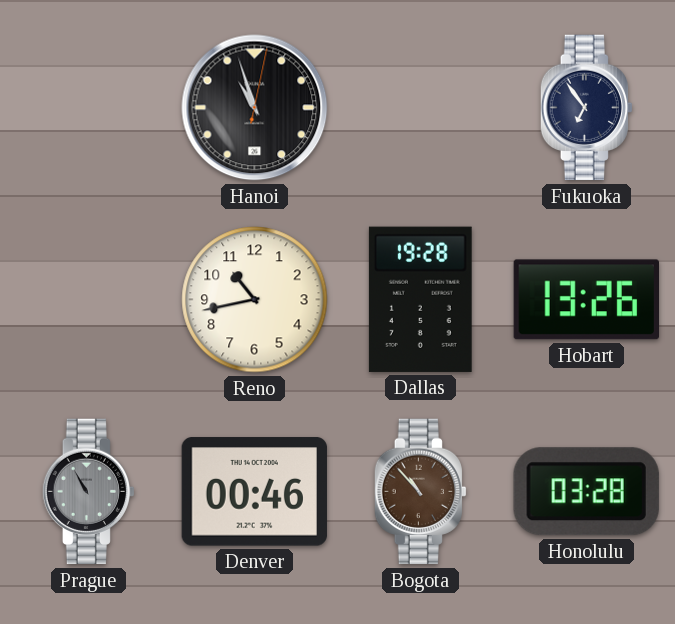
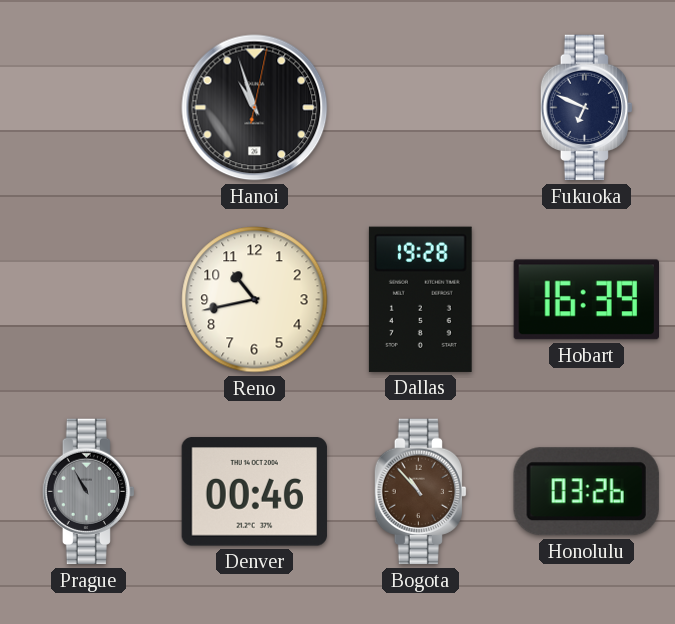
Fukuoka: 6:54 -> 6:49
Hobart: 13:26 -> 16:39
Honolulu: 03:28 -> 03:26
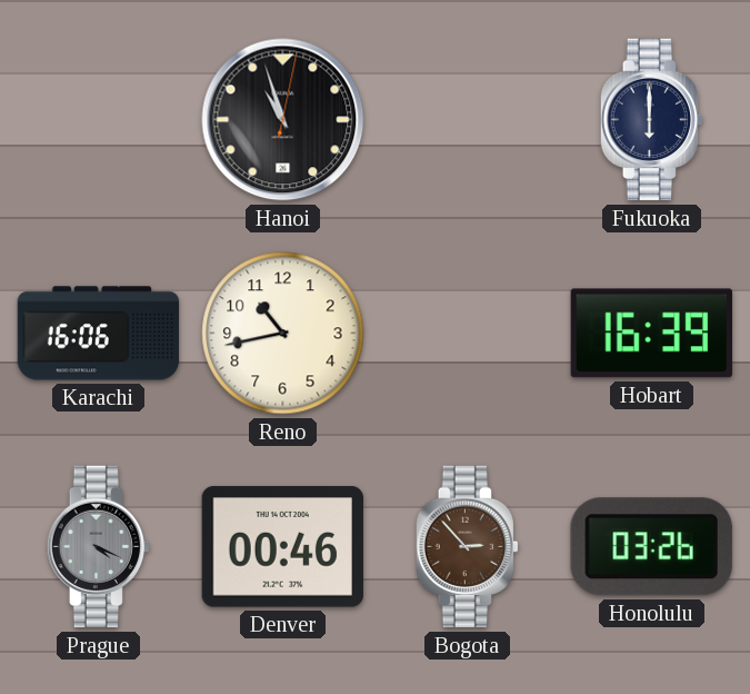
Fukuoka: 6:49 -> 6:00
Karachi: none -> 16:06
Dallas: 19:28 -> none
Prague: 10:55 -> 4:19
Bogota: 10:53 -> 2:53
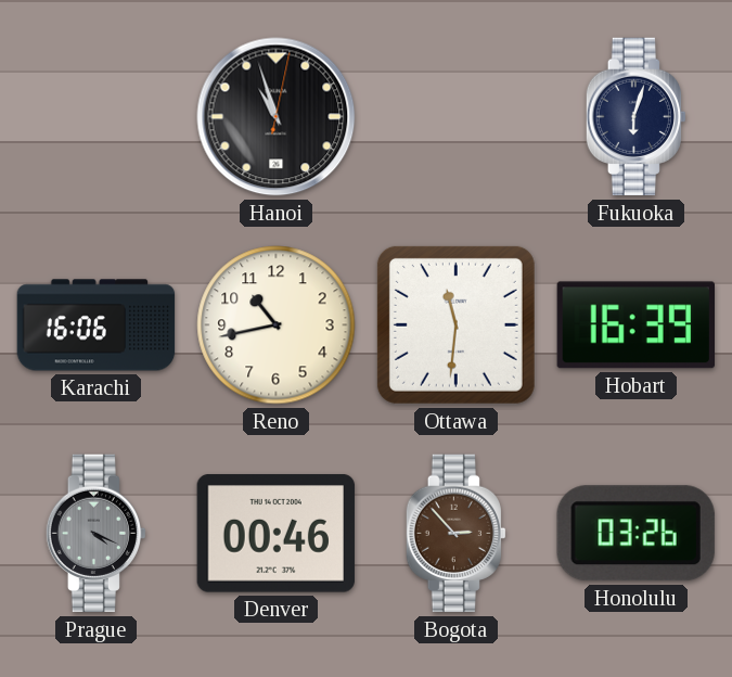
Fukuoka: 6:00 -> 6:03
Ottawa: none -> 11:31
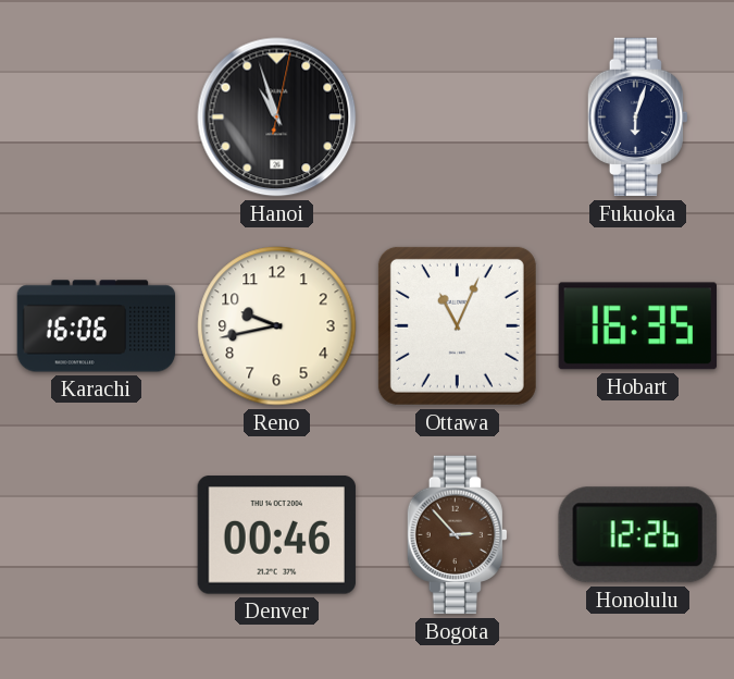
Reno: 10:43 -> 9:43
Ottawa: 11:31 -> 11:04
Hobart: 16:39 -> 16:35
Prague: 4:19 -> none
Honolulu: 03:26 -> 12:26
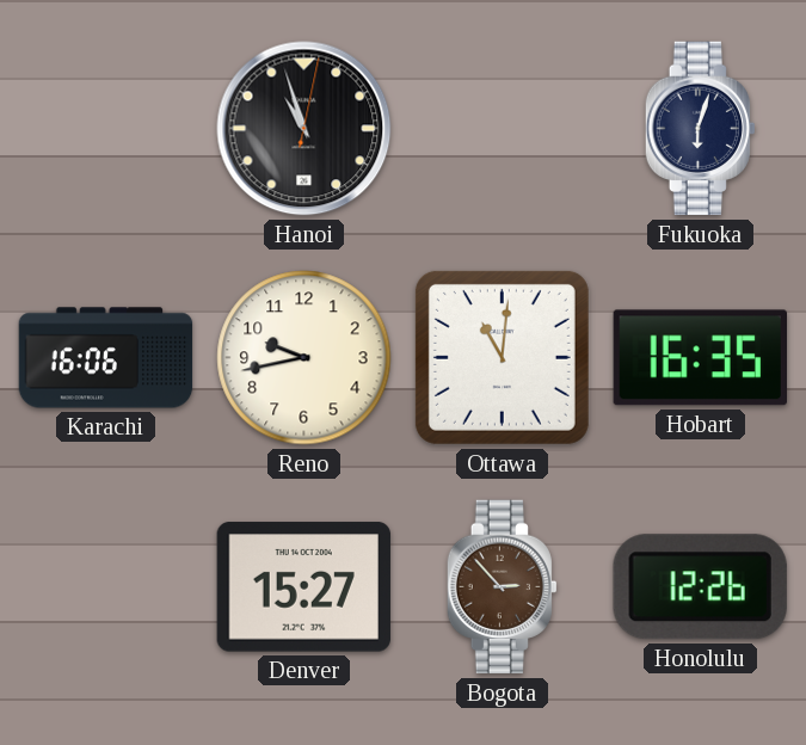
Ottawa: 11:04 -> 11:01
Denver: 00:46 -> 15:27
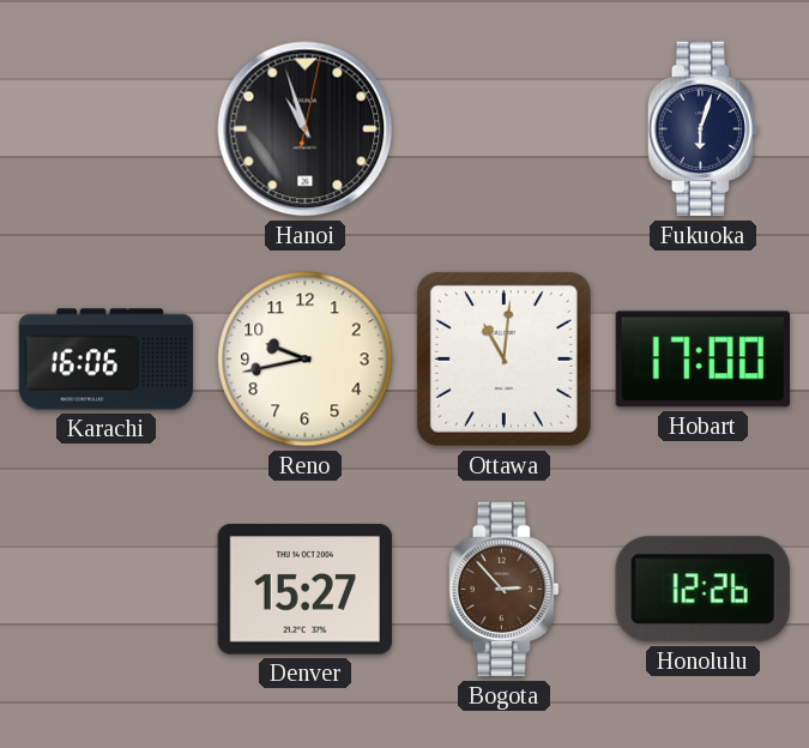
Hobart: 16:35 -> 17:00
